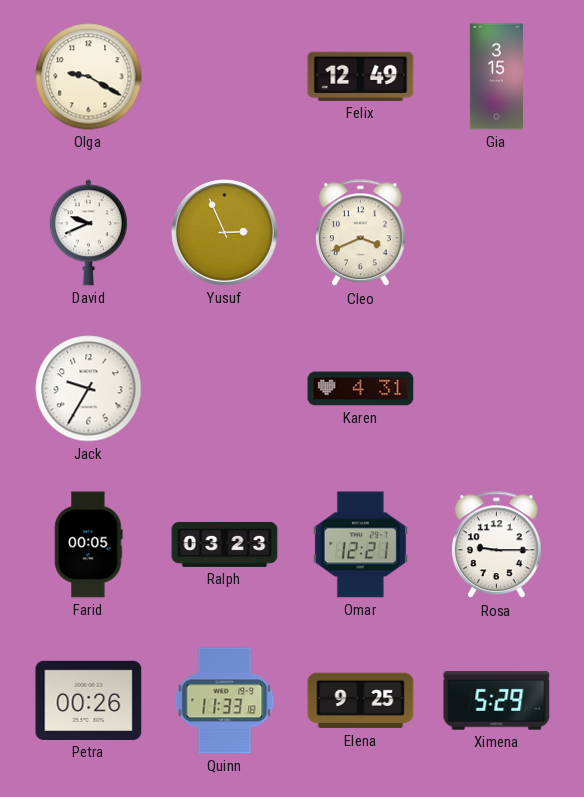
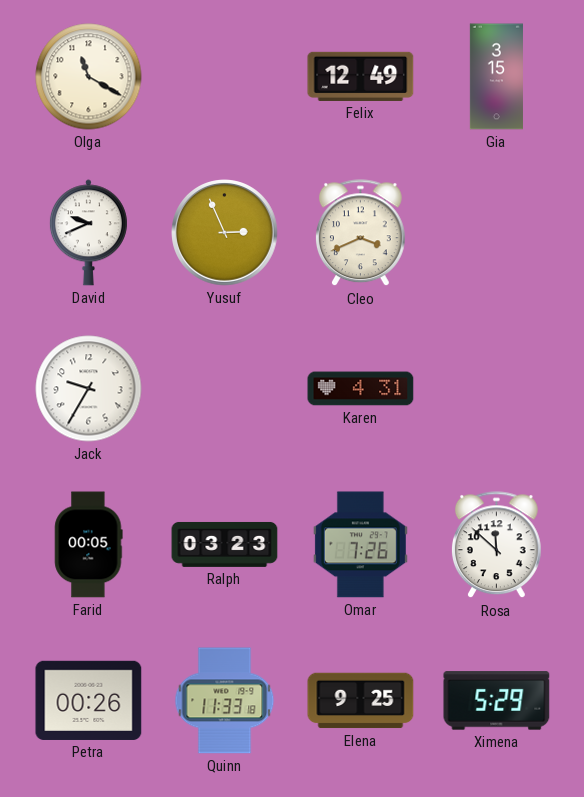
Olga: 9:20 -> 11:20
Omar: 12:21 -> 7:26
Rosa: 9:15 -> 11:52
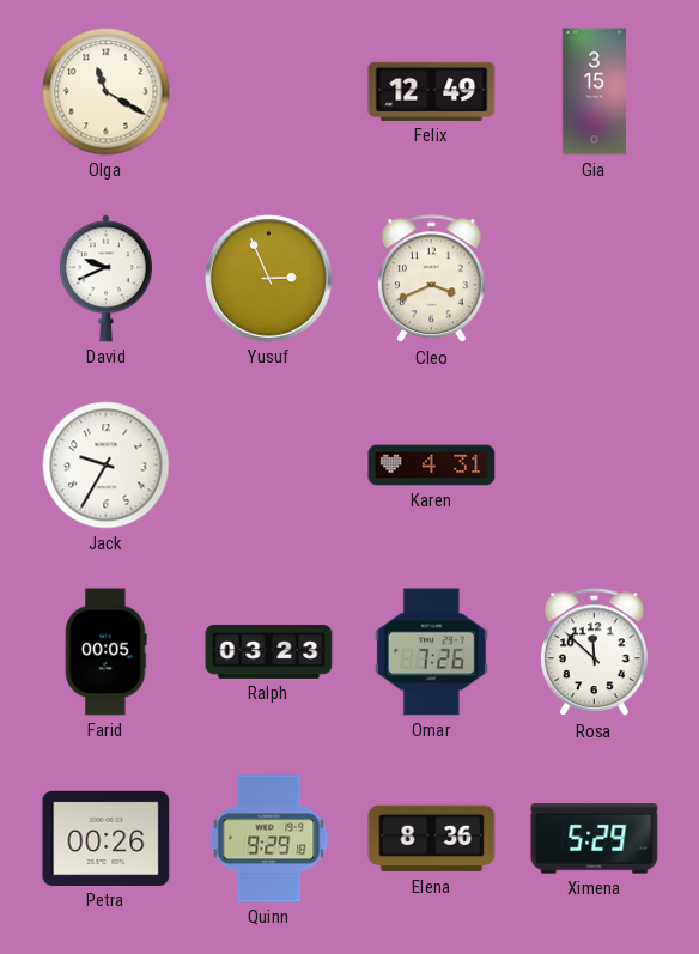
Quinn: 11:33 -> 9:29
Elena: 9:25 -> 8:36
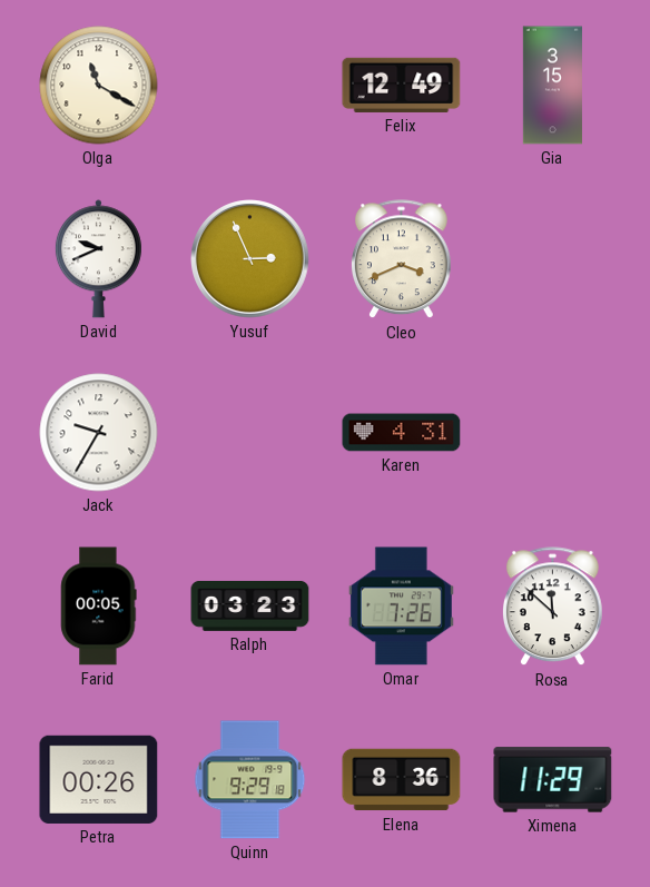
Ximena: 5:29 -> 11:29
